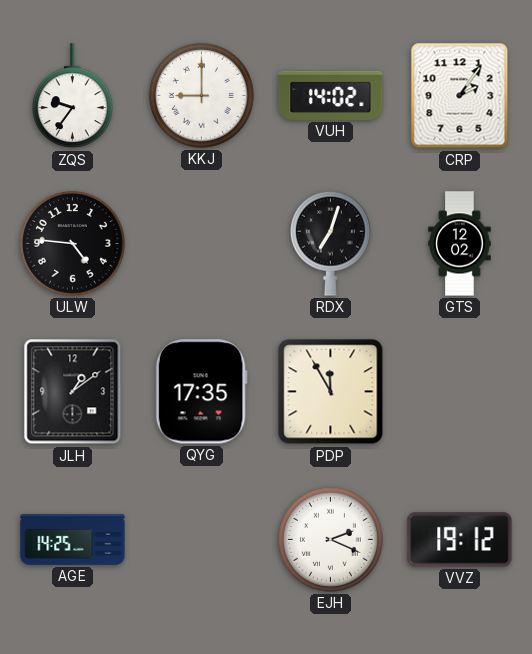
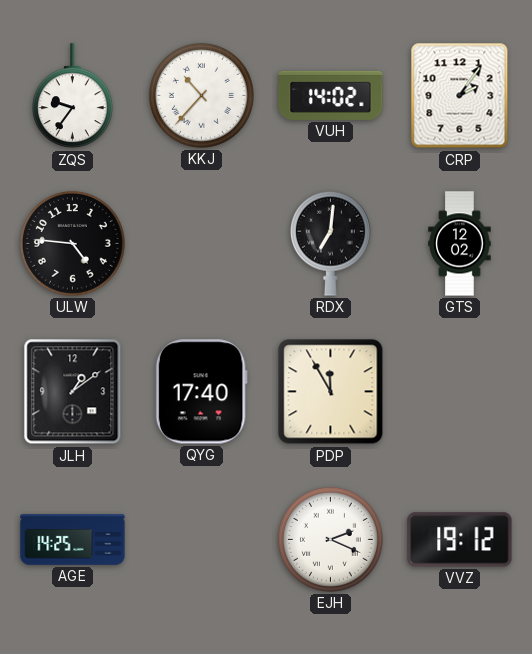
KKJ: 9:00 -> 10:37
RDX: 7:03 -> 7:01
QYG: 17:35 -> 17:40
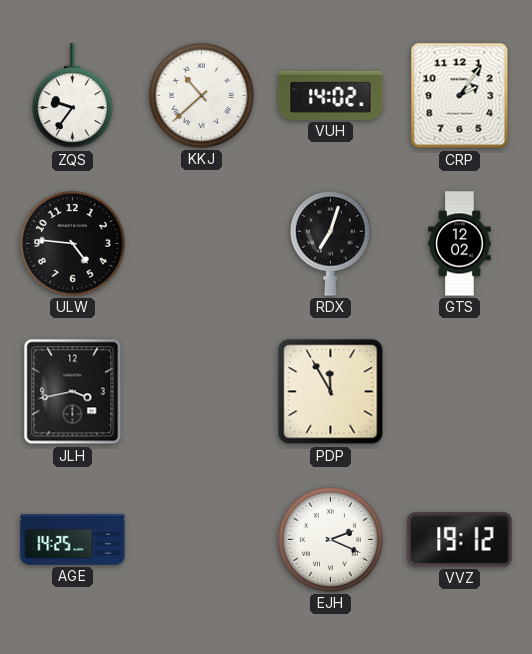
KKJ: 10:37 -> 10:38
RDX: 7:01 -> 7:03
JLH: 1:09 -> 3:43
QYG: 17:40 -> none
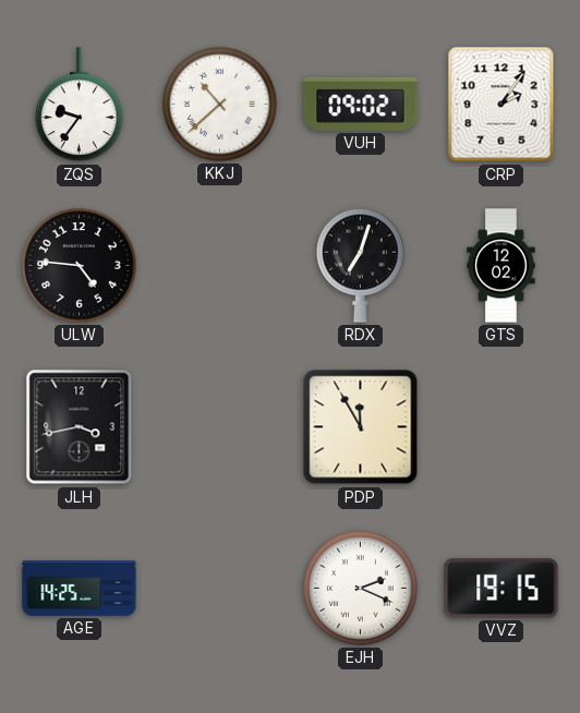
VUH: 14:02 -> 09:02
VVZ: 19:12 -> 19:15
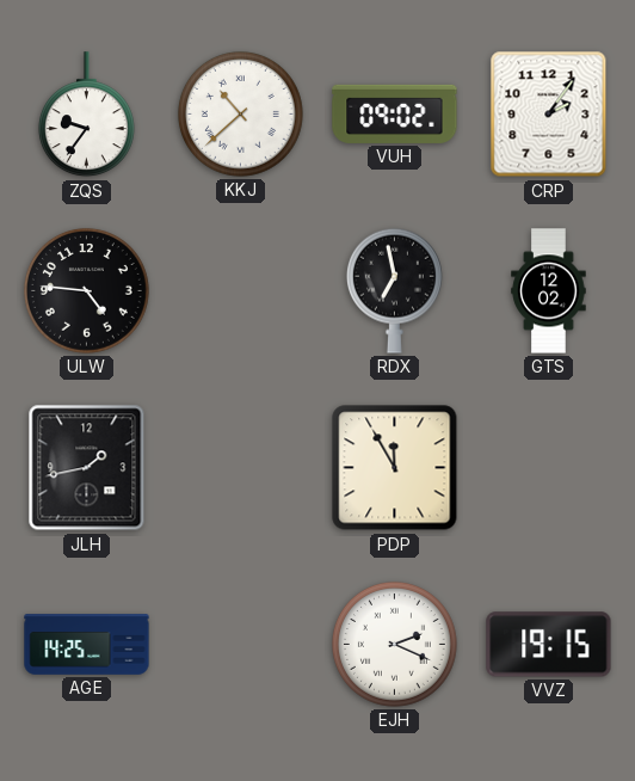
RDX: 7:03 -> 6:58
JLH: 3:43 -> 1:43
